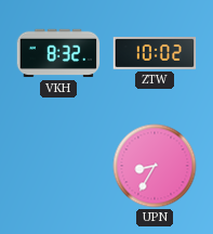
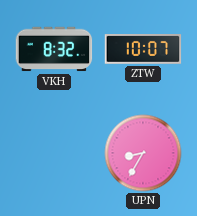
ZTW: 10:02 -> 10:07
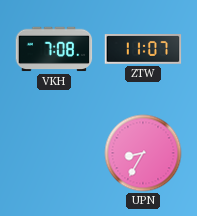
VKH: 8:32 -> 7:08
ZTW: 10:07 -> 11:07
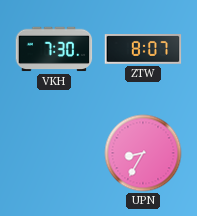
VKH: 7:08 -> 7:30
ZTW: 11:07 -> 8:07
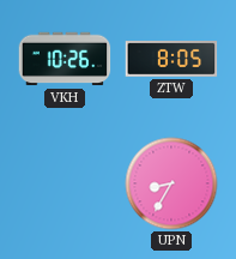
VKH: 7:30 -> 10:26
ZTW: 8:07 -> 8:05
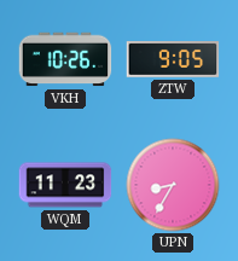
ZTW: 8:05 -> 9:05
WQM: none -> 11:23
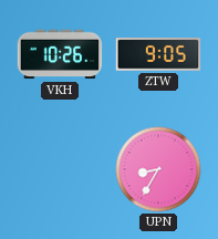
WQM: 11:23 -> none
